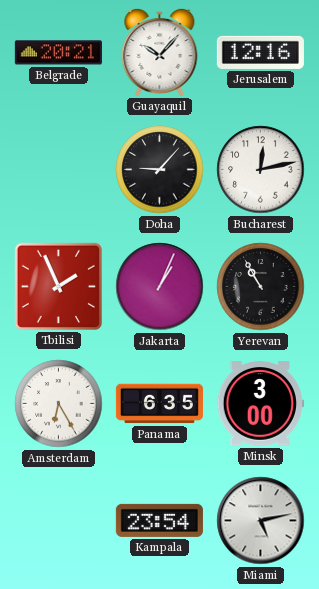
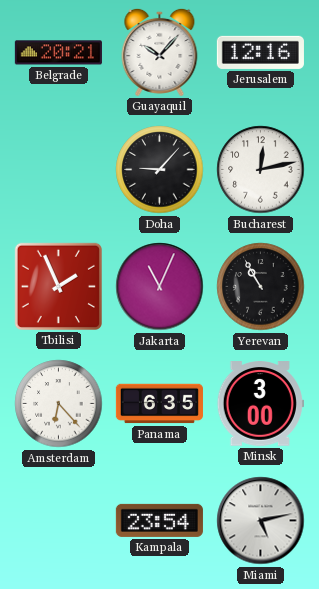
Jakarta: 1:04 -> 11:04
Amsterdam: 6:25 -> 6:23
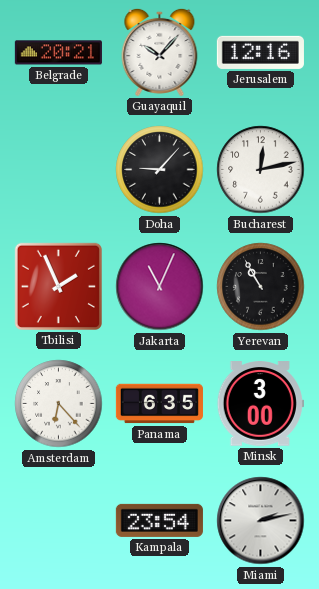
Miami: 5:13 -> 2:13
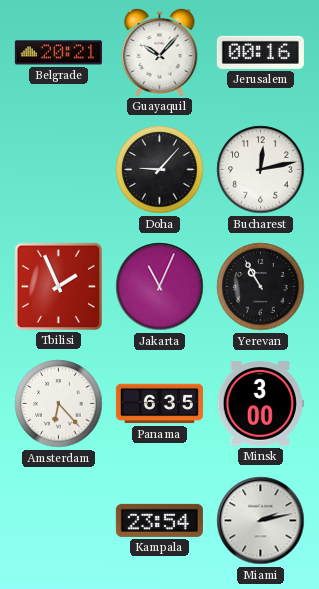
Jerusalem: 12:16 -> 00:16
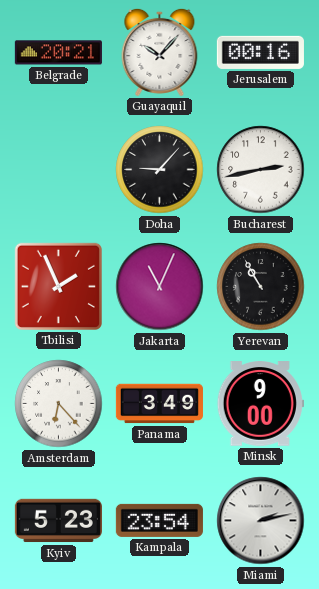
Bucharest: 12:13 -> 2:43
Panama: 6:35 -> 3:49
Minsk: 3:00 -> 9:00
Kyiv: none -> 5:23
